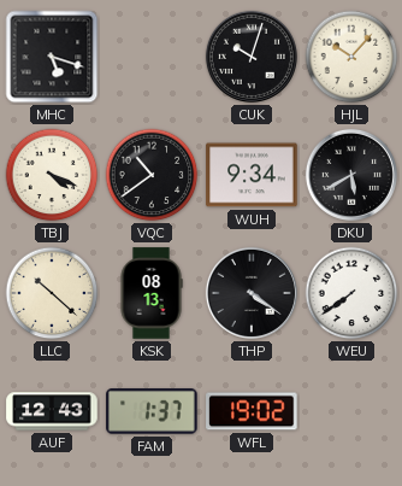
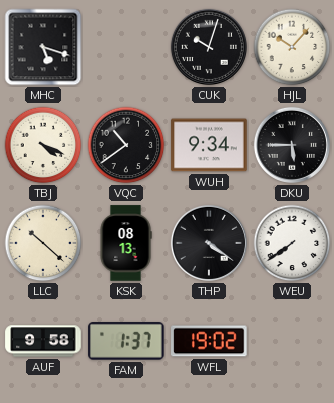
DKU: 5:40 -> 5:45
AUF: 12:43 -> 9:58
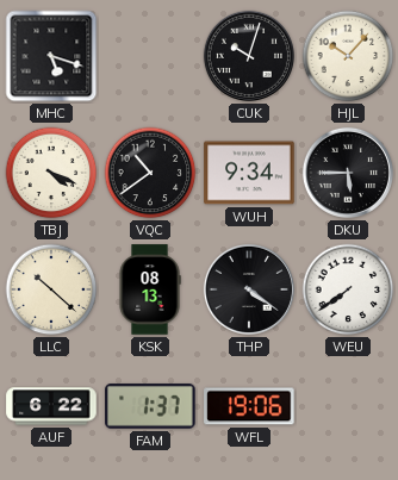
AUF: 9:58 -> 6:22
WFL: 19:02 -> 19:06
